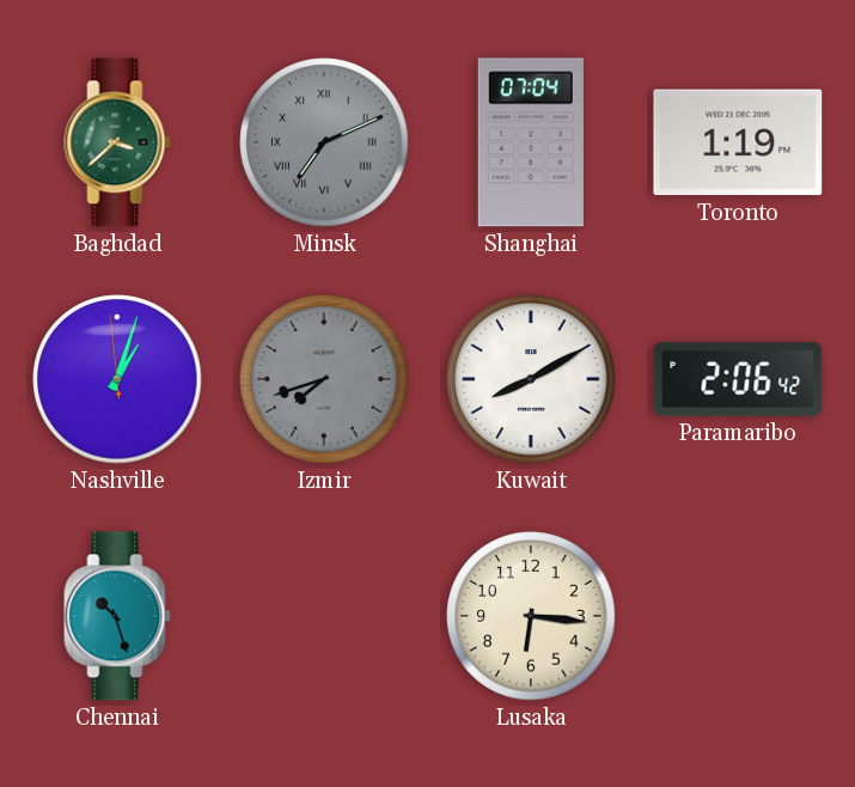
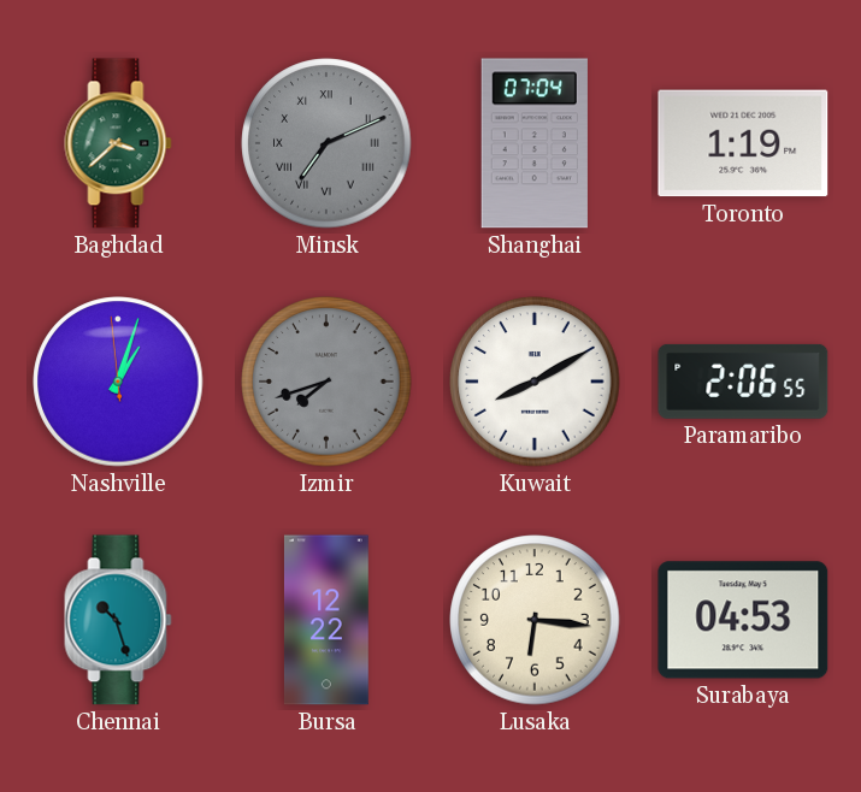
Paramaribo: 2:06:42 -> 2:06:55
Bursa: none -> 12:22
Surabaya: none -> 04:53
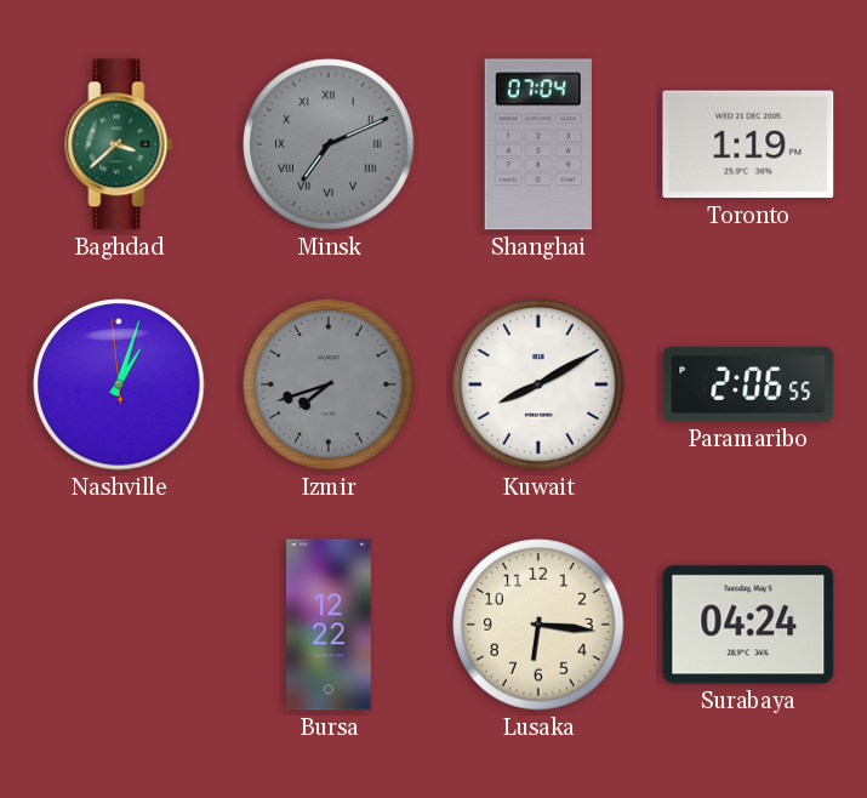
Chennai: 10:27 -> none
Surabaya: 04:53 -> 04:24
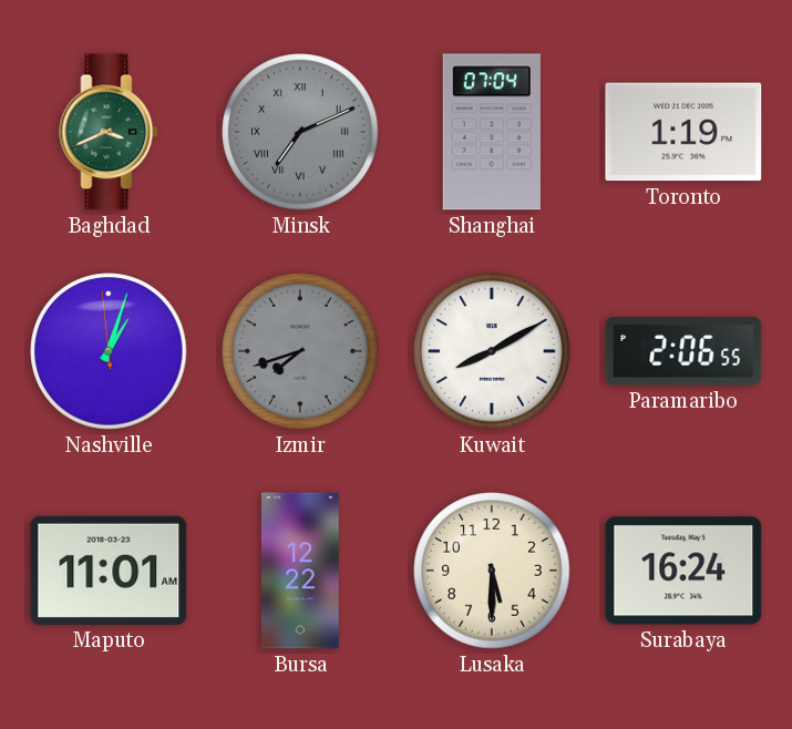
Baghdad: 3:38 -> 3:41
Maputo: none -> 11:01
Lusaka: 6:16 -> 5:30
Surabaya: 04:24 -> 16:24
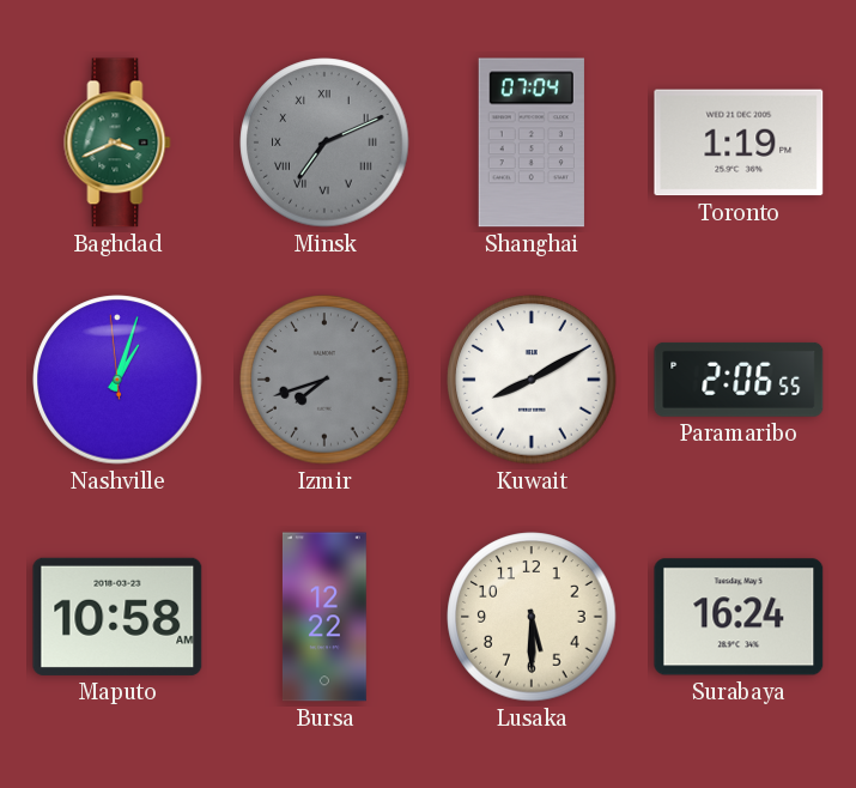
Maputo: 11:01 -> 10:58
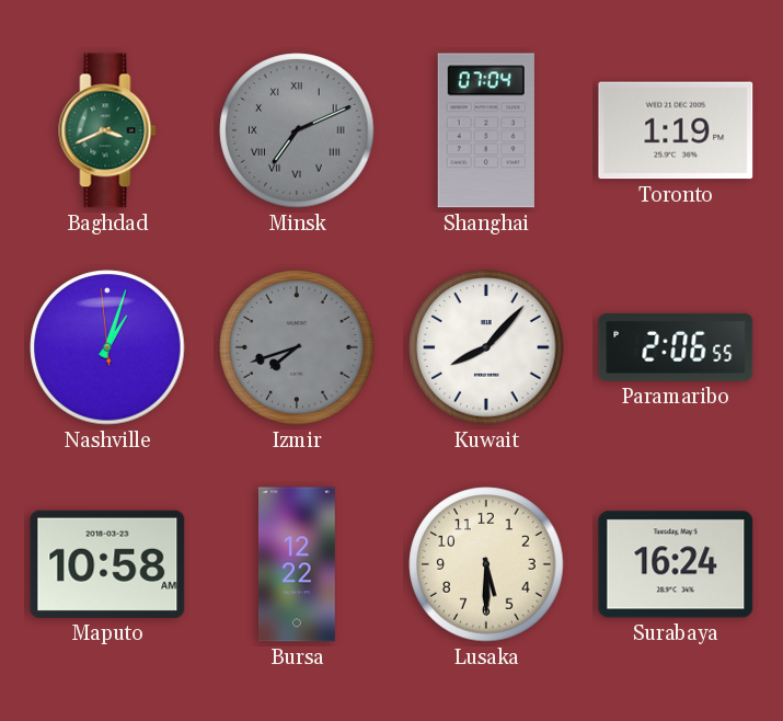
Kuwait: 8:10 -> 8:07
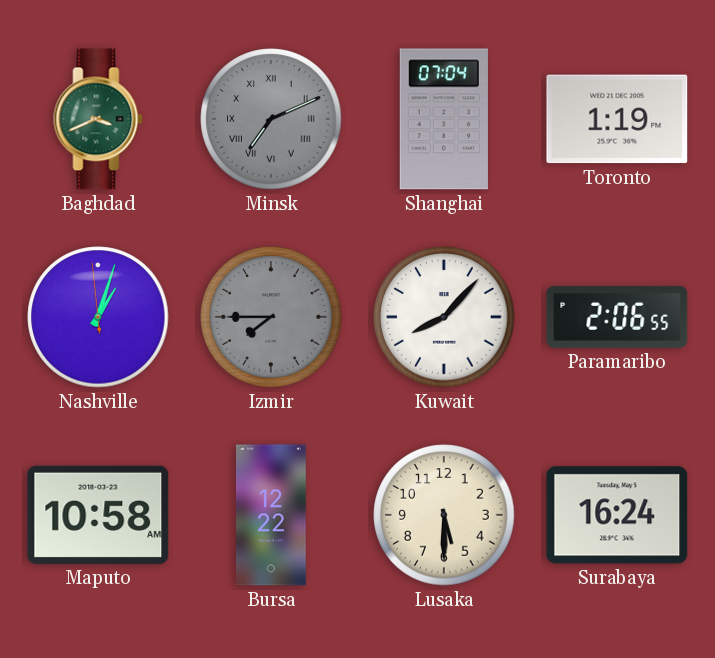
Izmir: 7:42 -> 7:45
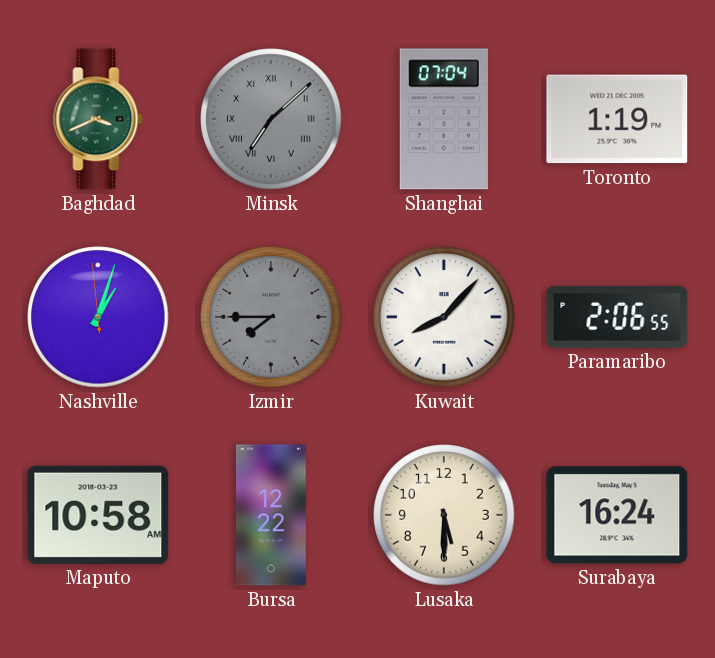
Minsk: 7:11 -> 7:08
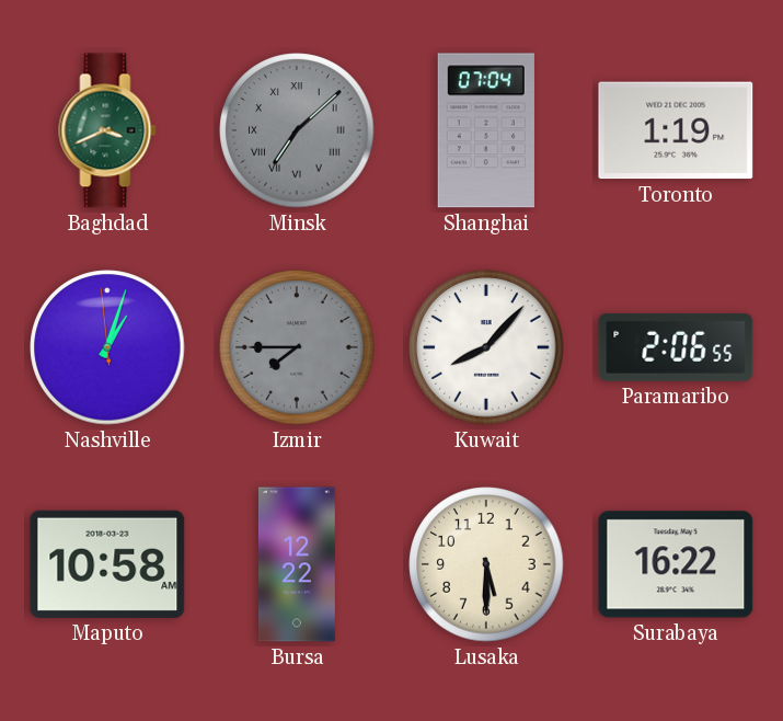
Surabaya: 16:24 -> 16:22
